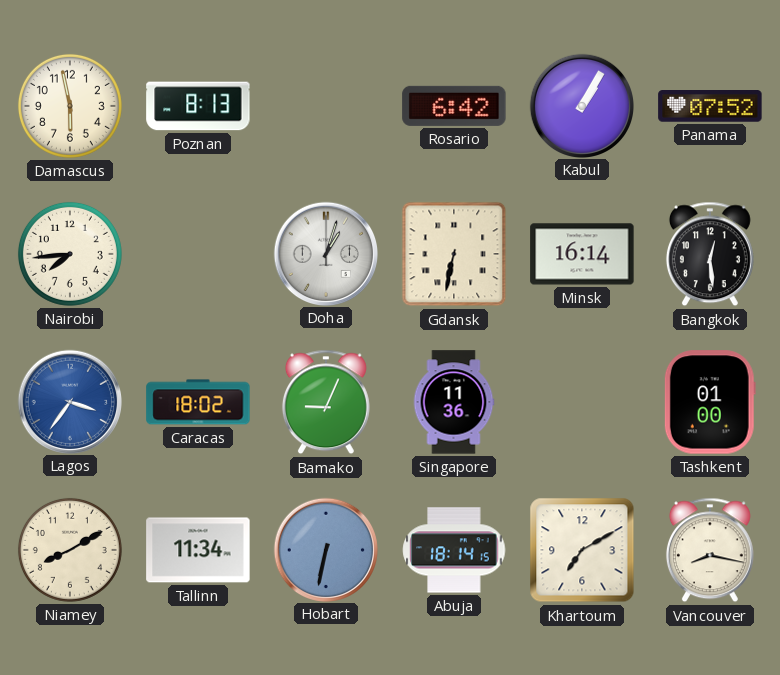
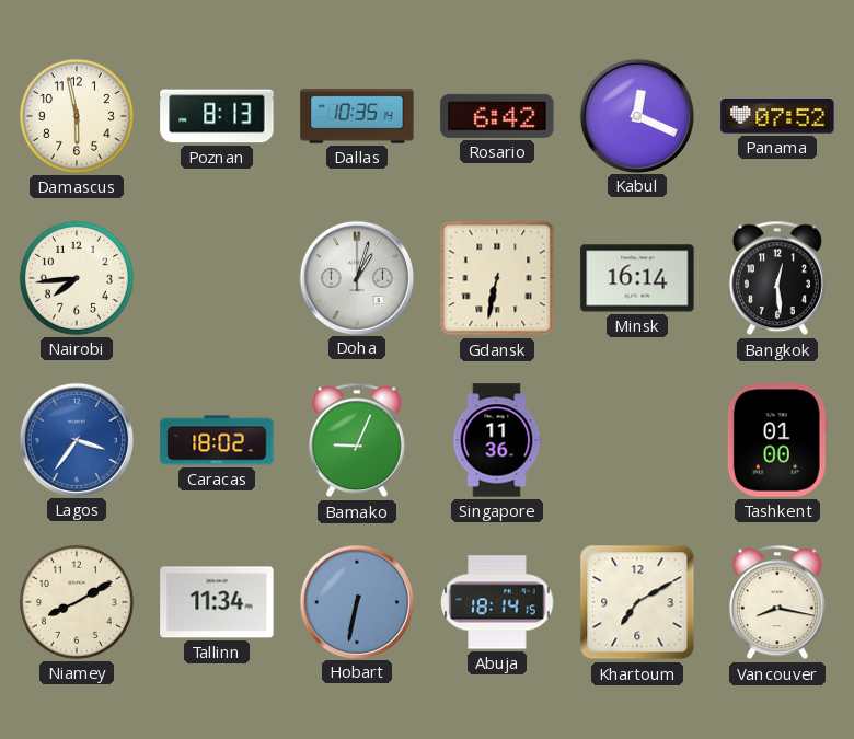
Dallas: none -> 10:35
Kabul: 1:05 -> 12:19
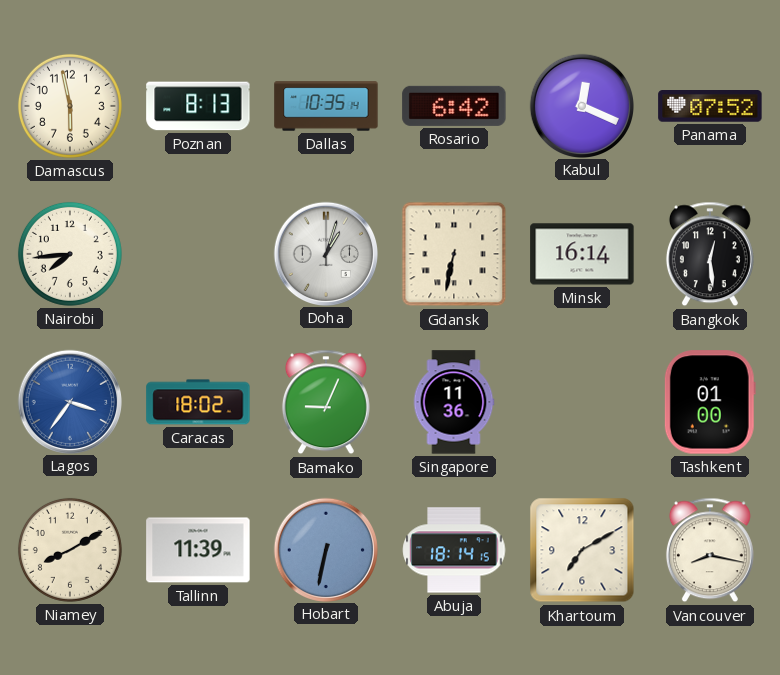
Tallinn: 11:34 -> 11:39
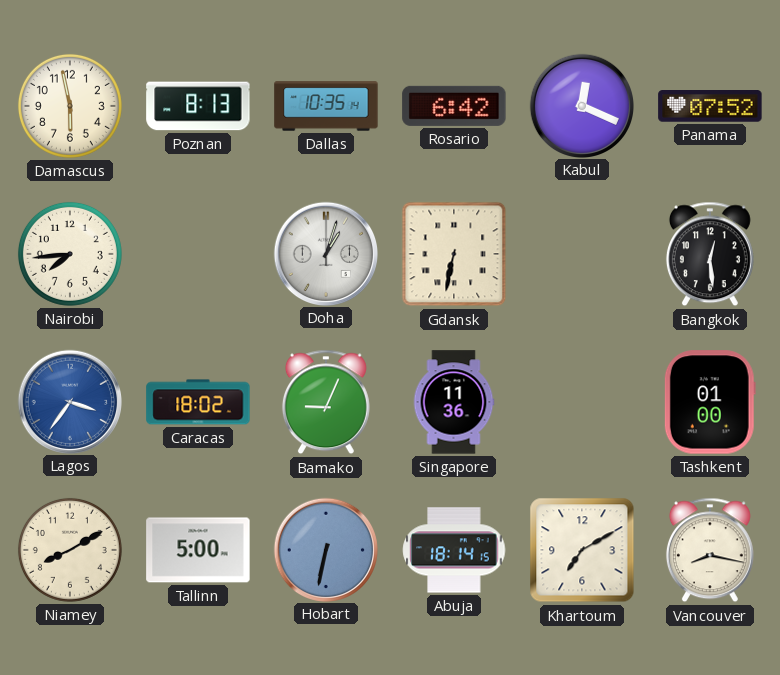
Minsk: 16:14 -> none
Tallinn: 11:39 -> 5:00
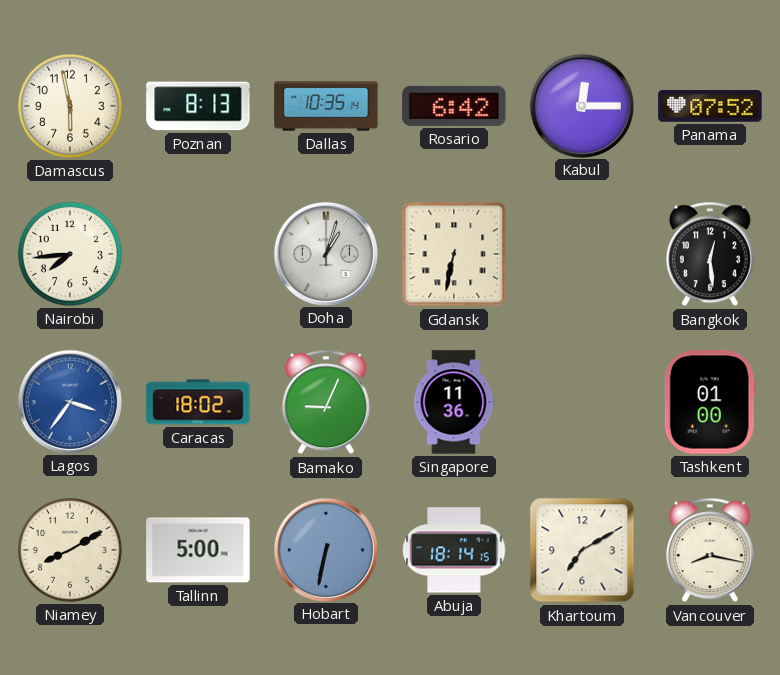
Kabul: 12:19 -> 12:15
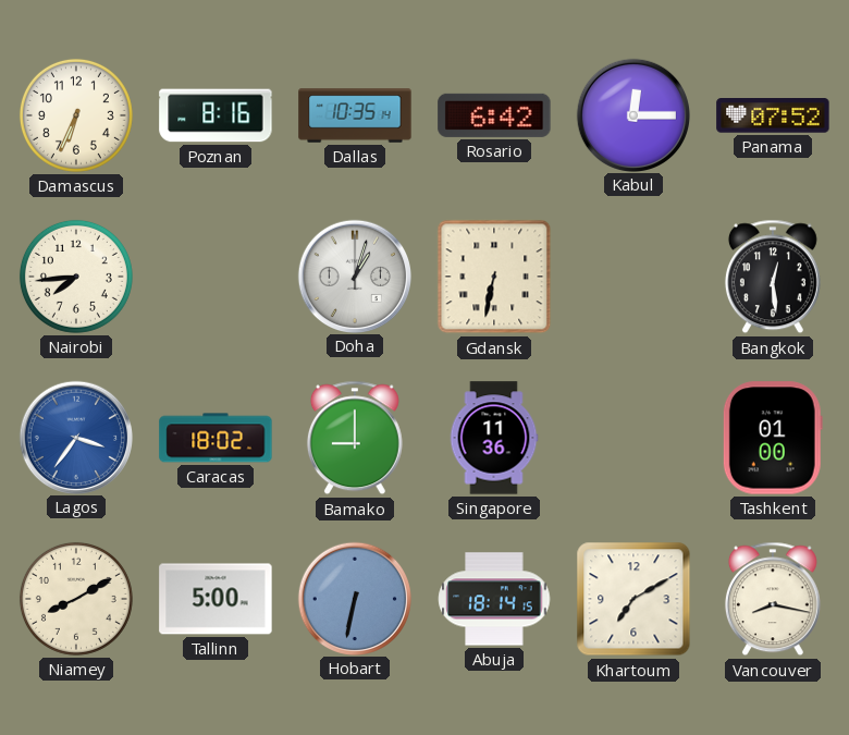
Damascus: 5:58 -> 6:34
Poznan: 8:13 -> 8:16
Bamako: 9:04 -> 9:00
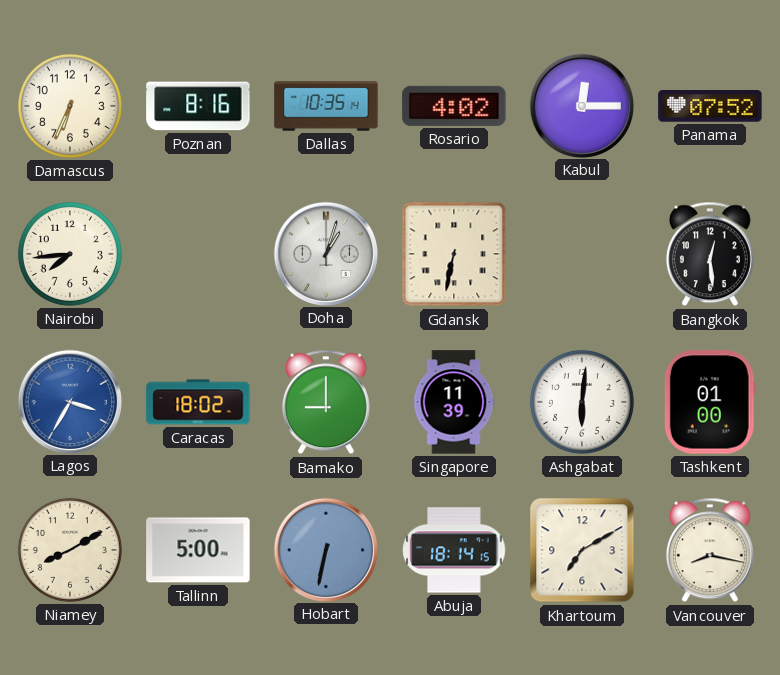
Rosario: 6:42 -> 4:02
Lagos: 3:36 -> 3:35
Singapore: 11:36 -> 11:39
Ashgabat: none -> 6:01
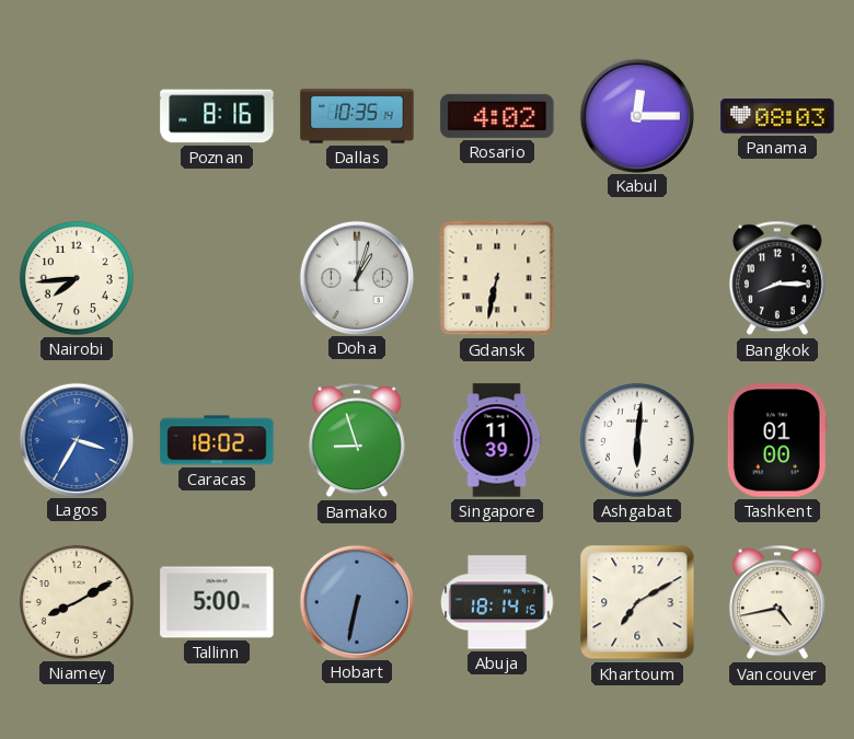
Damascus: 6:34 -> none
Panama: 07:52 -> 08:03
Bangkok: 12:29 -> 8:15
Bamako: 9:00 -> 8:57
Vancouver: 8:17 -> 4:43
